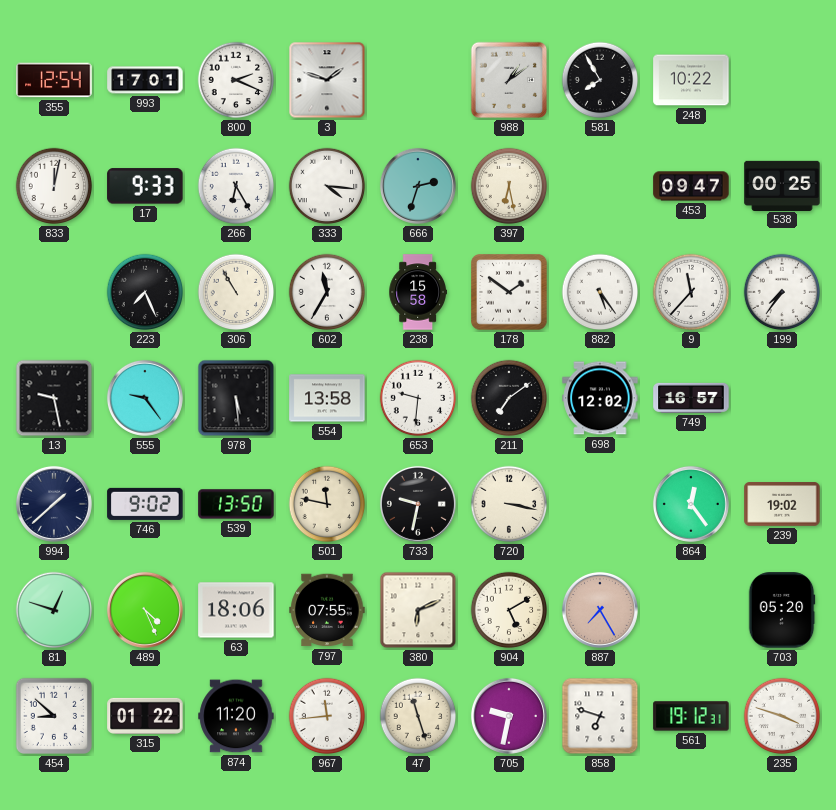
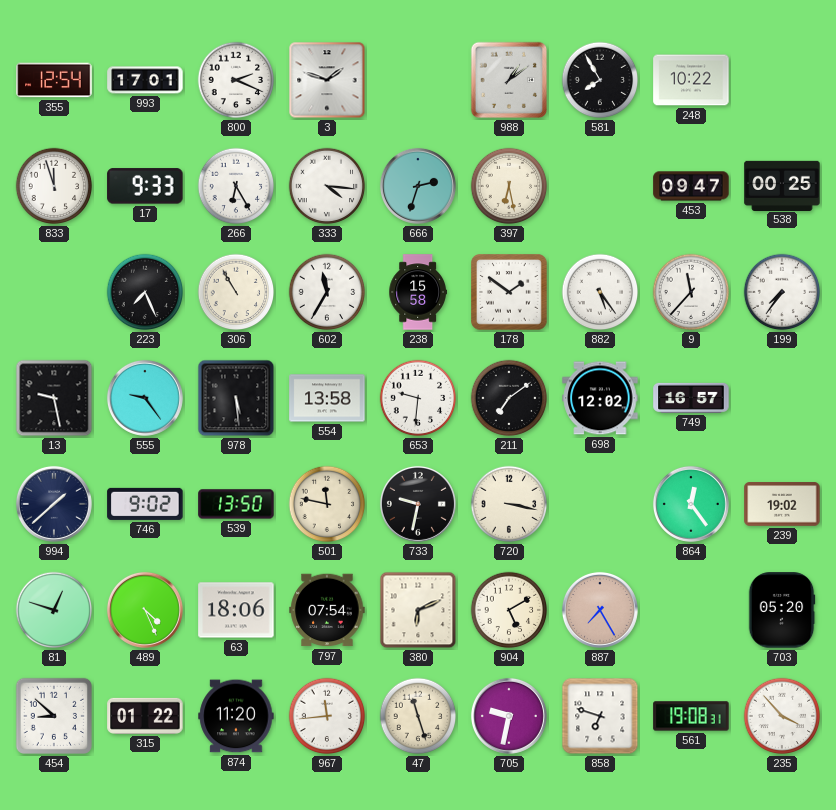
833: 12:02 -> 11:57
797: 07:55 -> 07:54
561: 19:12 -> 19:08
235: 3:48 -> 3:53
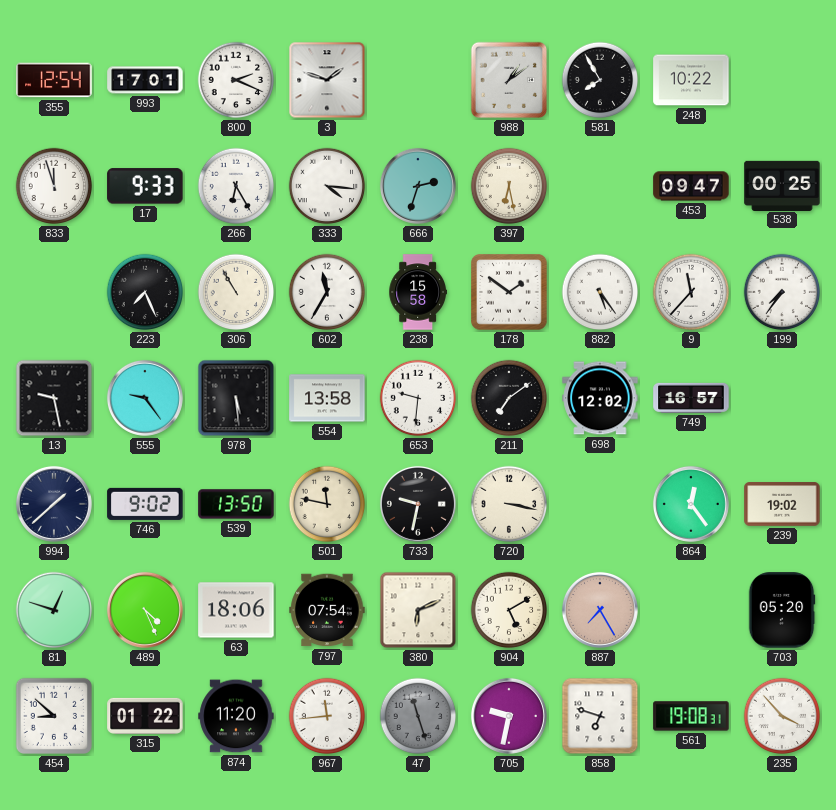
47 dial: cream -> grey
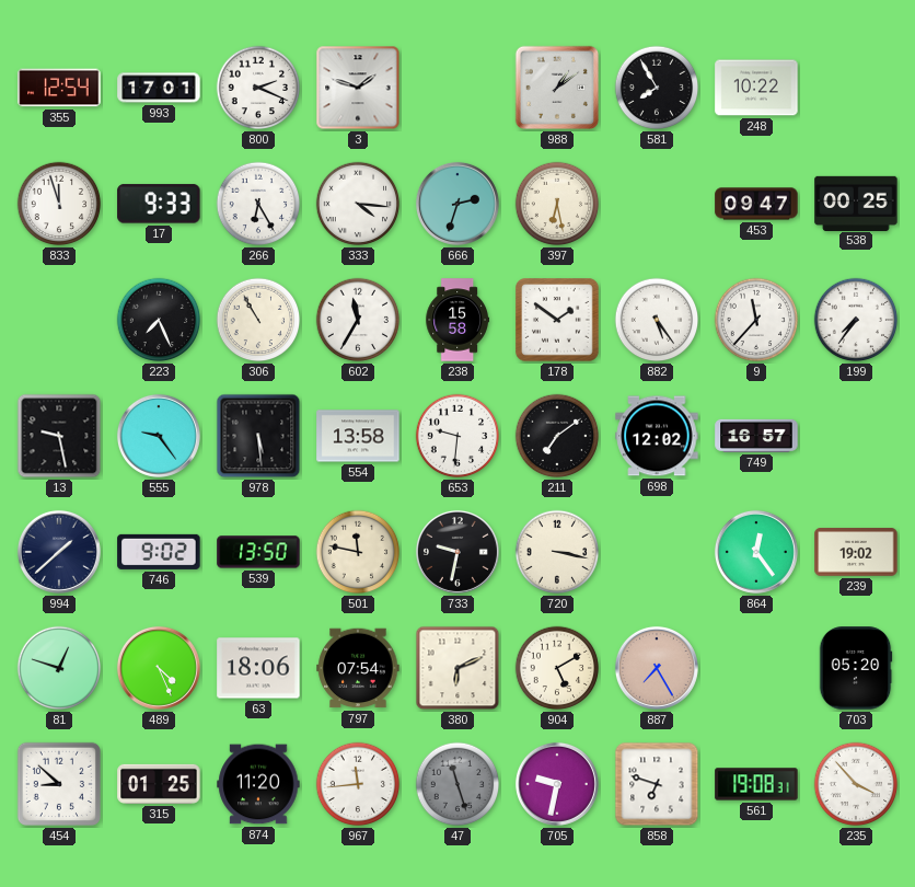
315: 01:22 -> 01:25
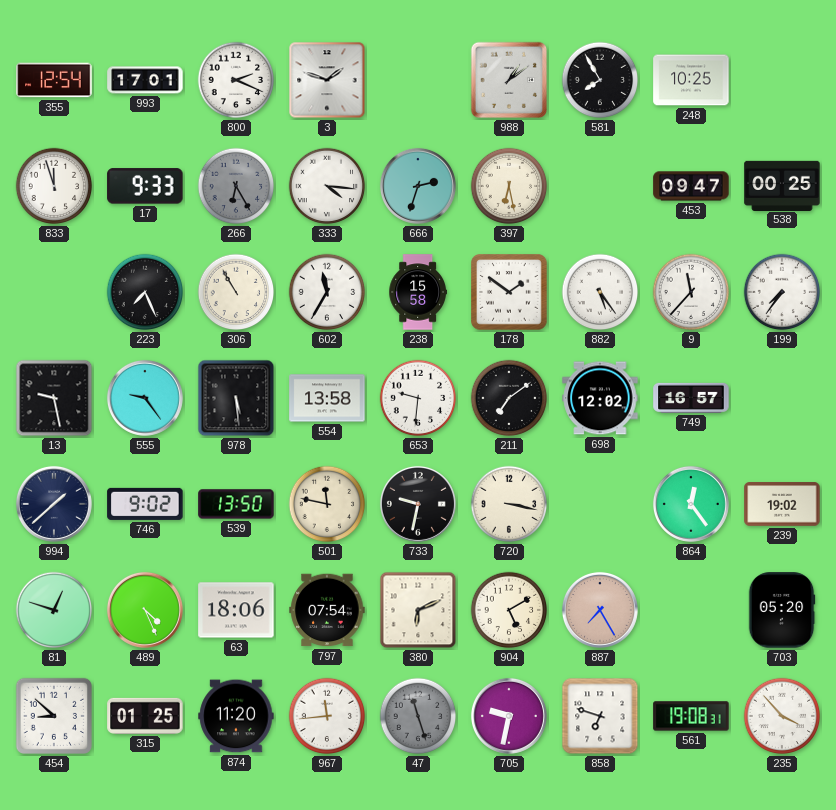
248: 10:22 -> 10:25
266 dial: white -> grey
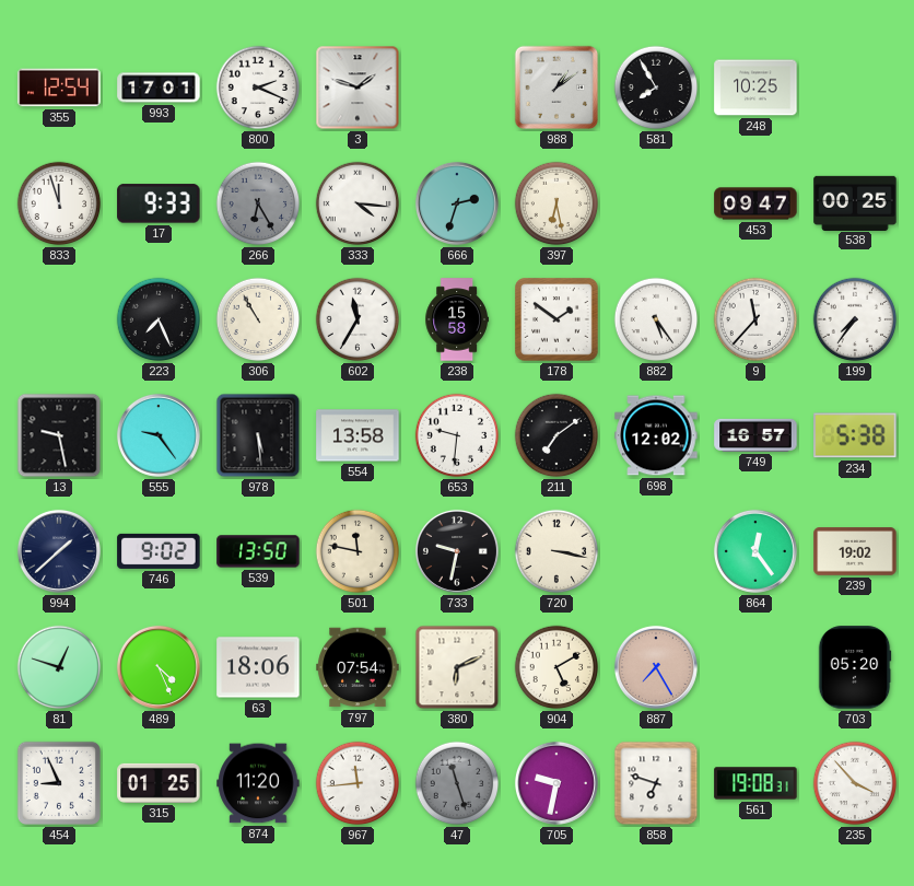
234: none -> 5:38
454: 8:52 -> 8:56
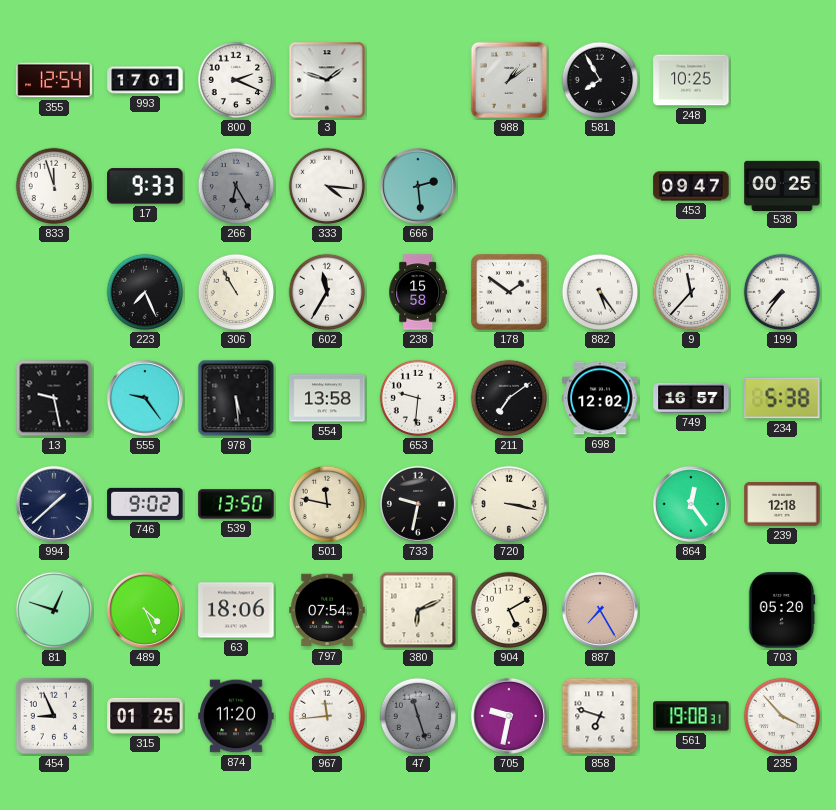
666: 2:33 -> 2:29
397: 6:28 -> none
239: 19:02 -> 12:18
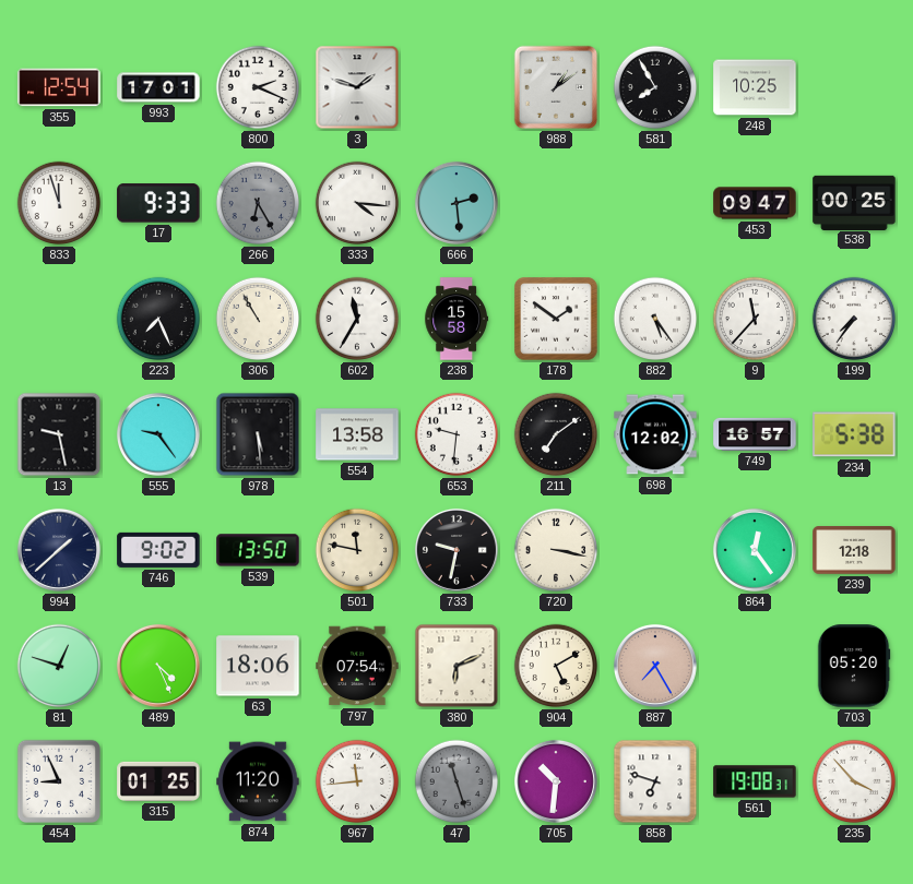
705: 9:32 -> 10:31
